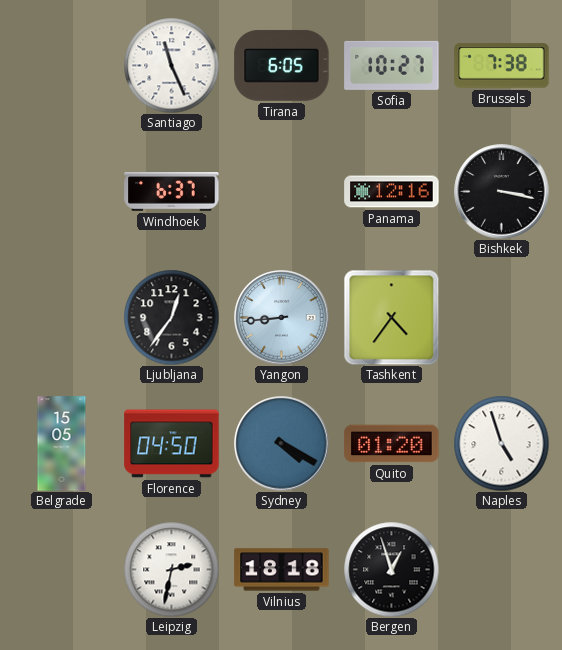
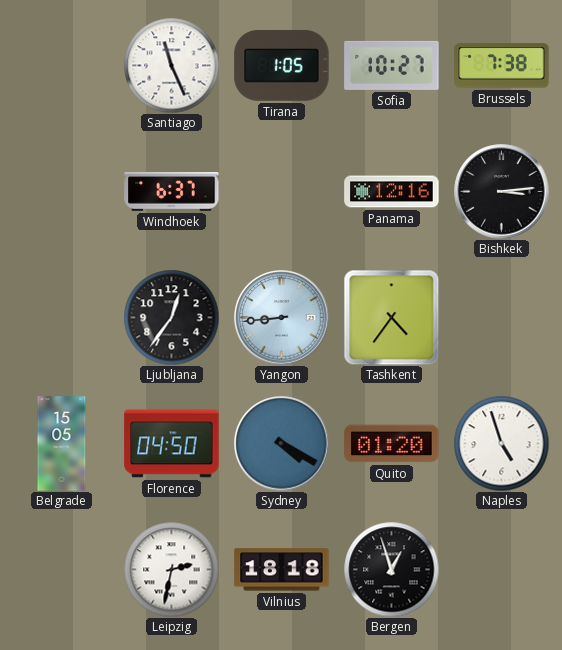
Tirana: 6:05 -> 1:05
Bishkek: 3:17 -> 3:14
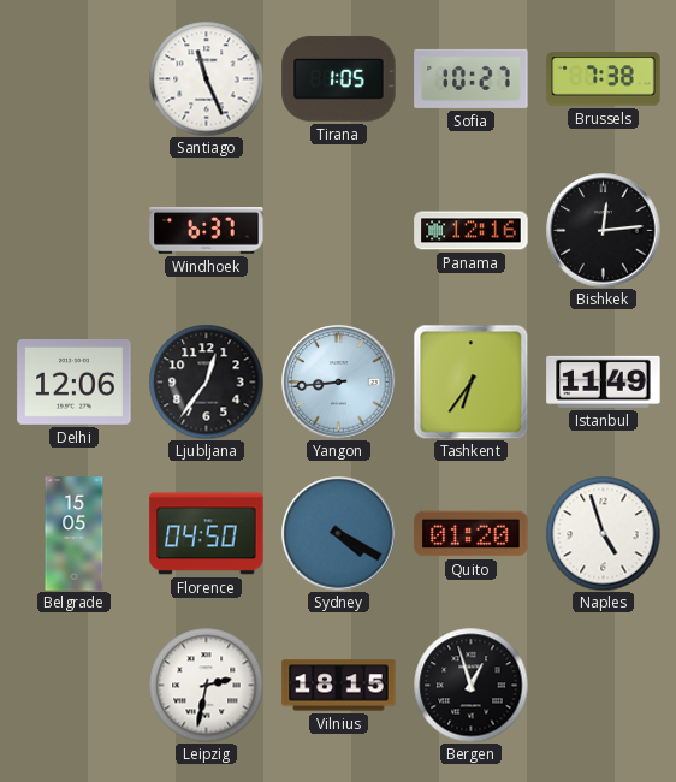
Bishkek: 3:14 -> 12:14
Delhi: none -> 12:06
Tashkent: 4:36 -> 6:36
Istanbul: none -> 11:49
Vilnius: 18:18 -> 18:15
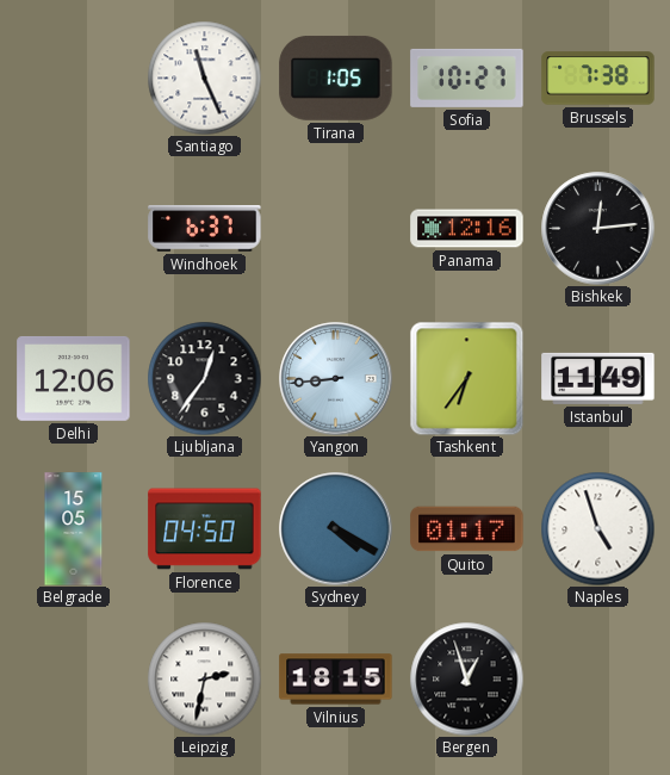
Quito: 01:20 -> 01:17
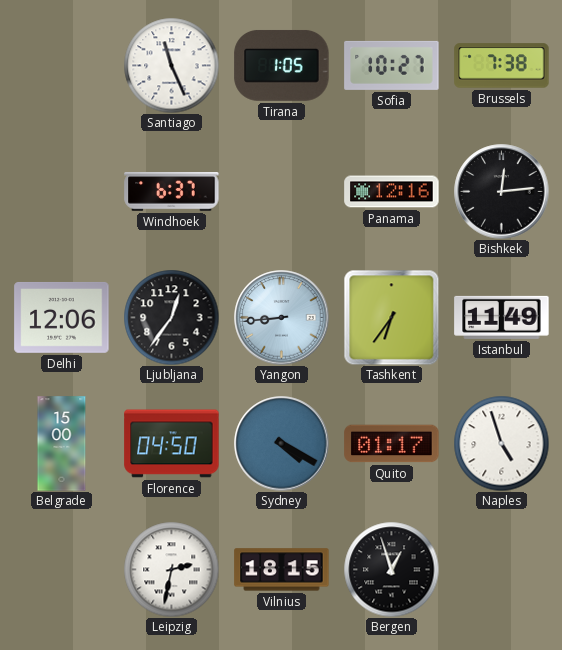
Belgrade: 15:05 -> 15:00
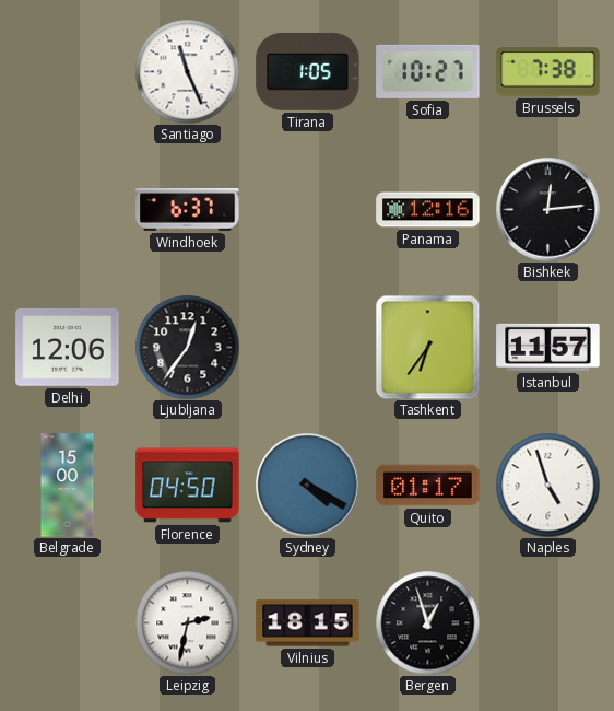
Yangon: 8:44 -> none
Istanbul: 11:49 -> 11:57
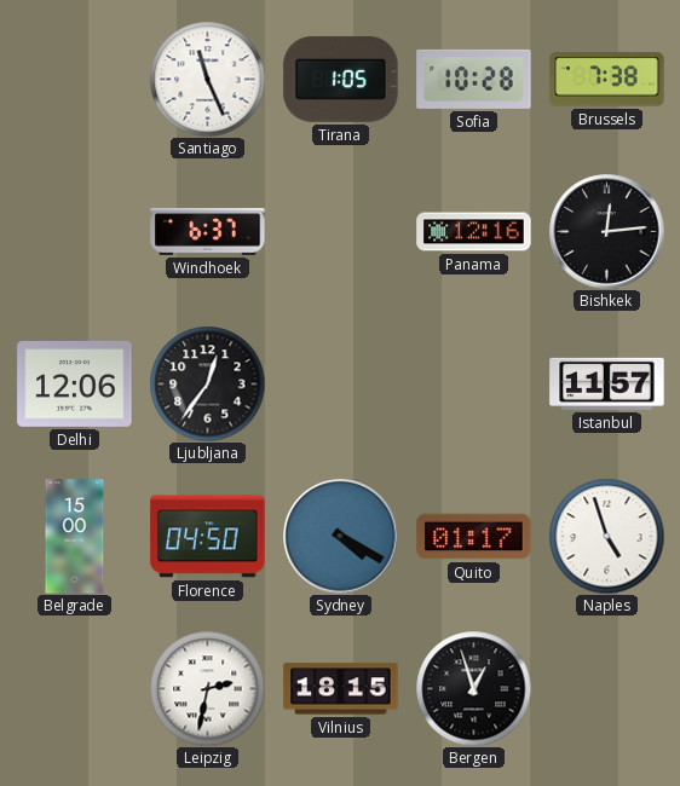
Sofia: 10:27 -> 10:28
Tashkent: 6:36 -> none
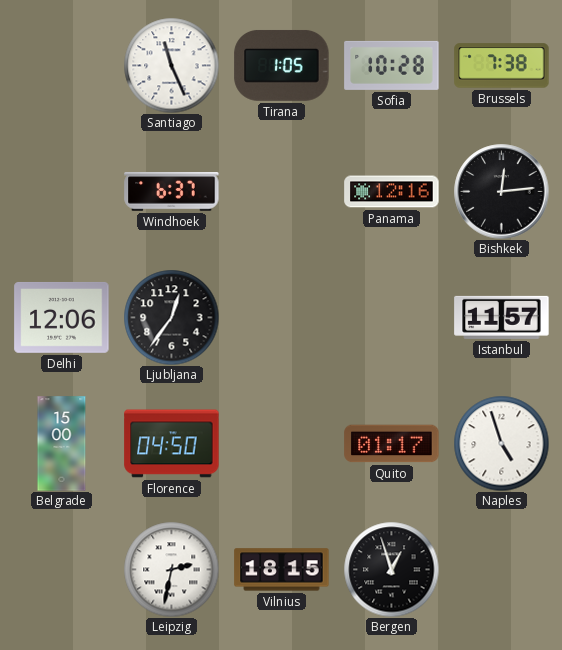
Sydney: 4:20 -> none
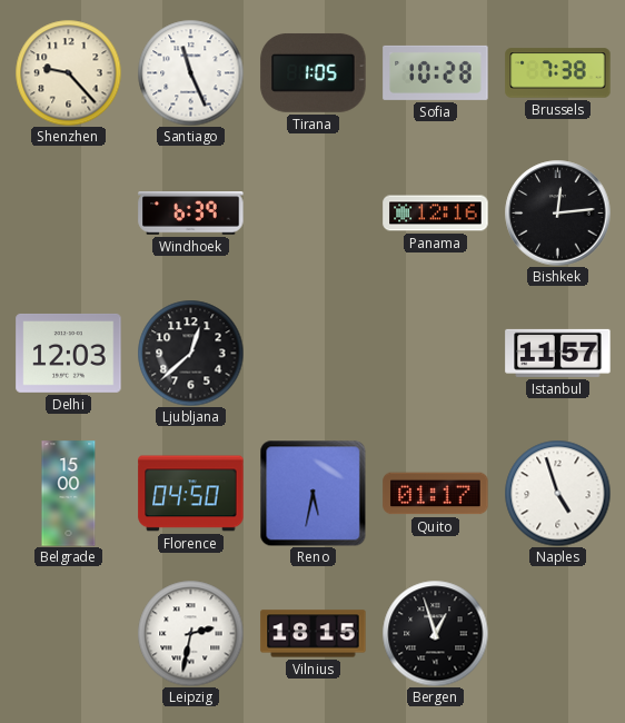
Shenzhen: none -> 9:23
Windhoek: 6:37 -> 6:39
Delhi: 12:06 -> 12:03
Ljubljana: 12:36 -> 12:38
Reno: none -> 5:32
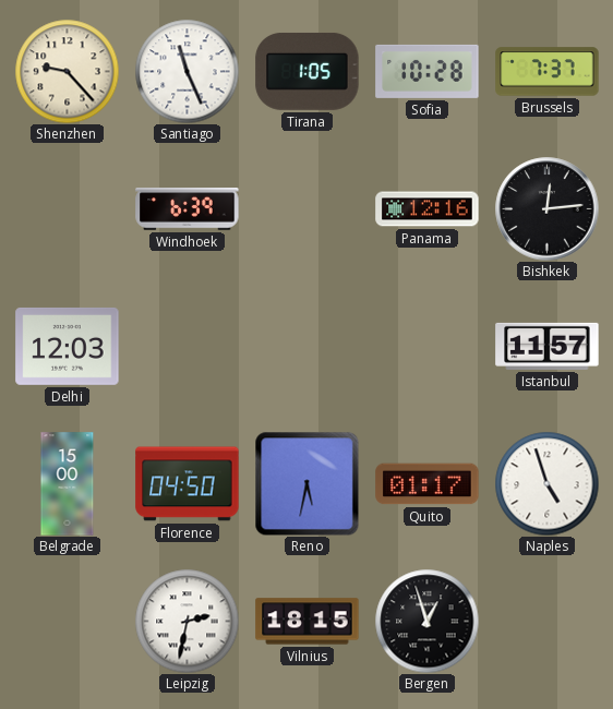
Brussels: 7:38 -> 7:37
Ljubljana: 12:38 -> none
